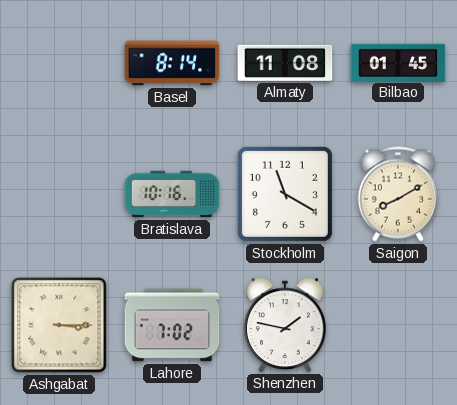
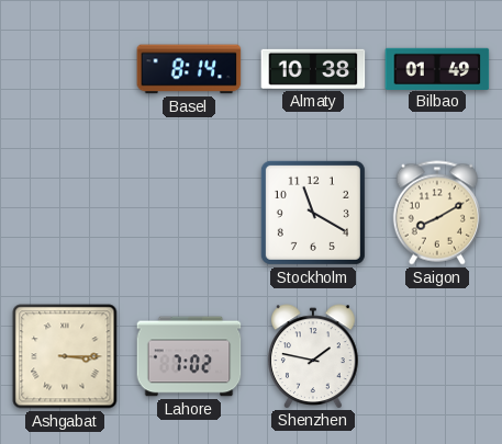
Almaty: 11:08 -> 10:38
Bilbao: 01:45 -> 01:49
Bratislava: 10:16 -> none
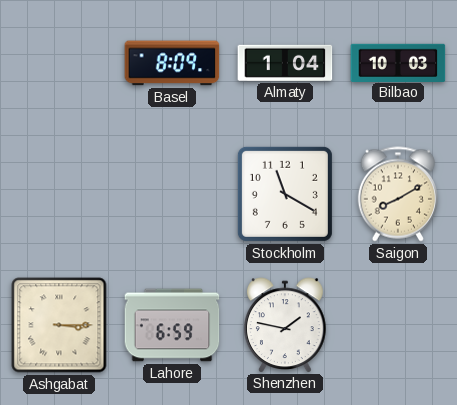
Basel: 8:14 -> 8:09
Almaty: 10:38 -> 1:04
Bilbao: 01:49 -> 10:03
Lahore: 7:02 -> 6:59
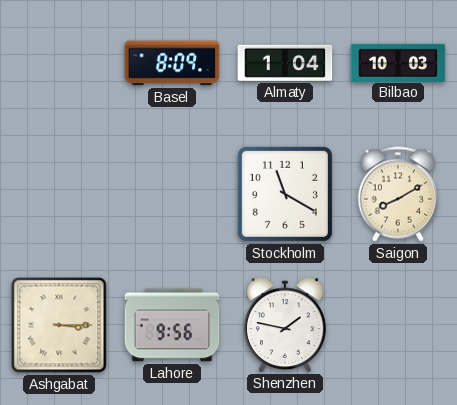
Lahore: 6:59 -> 9:56
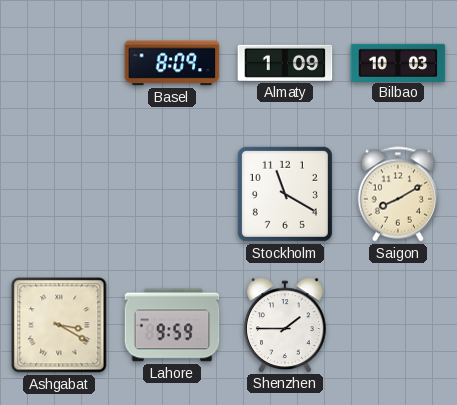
Almaty: 1:04 -> 1:09
Ashgabat: 3:15 -> 3:20
Lahore: 9:56 -> 9:59
Shenzhen: 1:47 -> 1:45
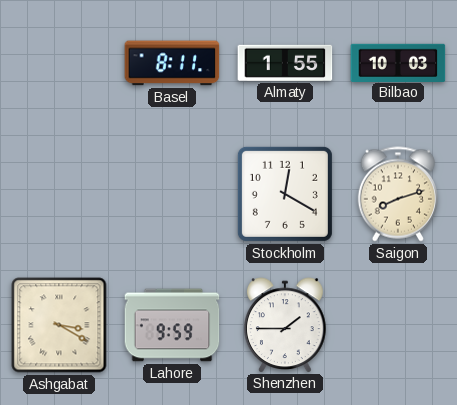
Basel: 8:09 -> 8:11
Almaty: 1:09 -> 1:55
Stockholm: 11:20 -> 12:20
Saigon: 8:10 -> 8:12
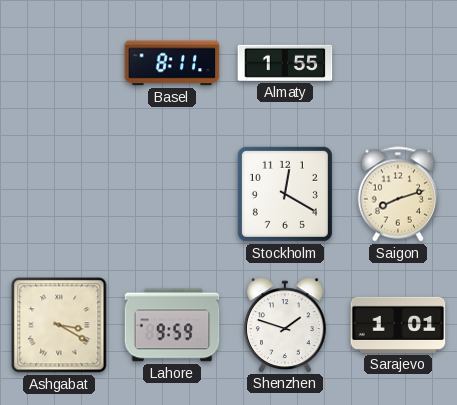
Bilbao: 10:03 -> none
Shenzhen: 1:45 -> 1:48
Sarajevo: none -> 1:01
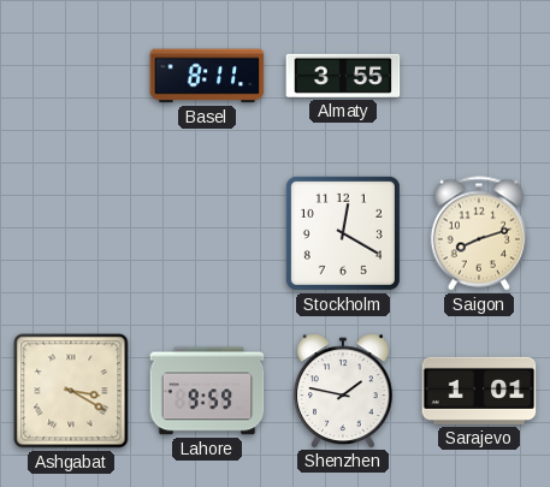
Almaty: 1:55 -> 3:55
Shenzhen: 1:48 -> 1:47
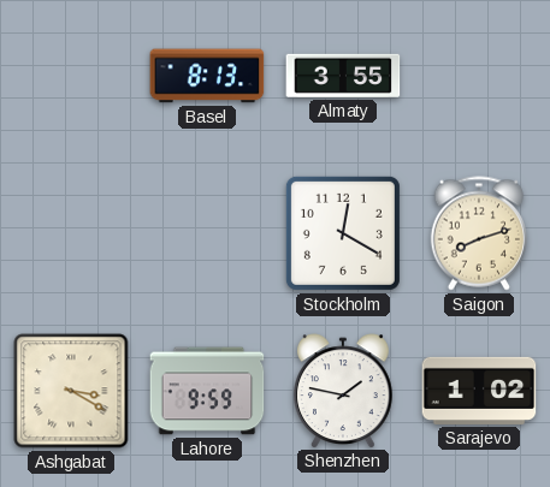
Basel: 8:11 -> 8:13
Sarajevo: 1:01 -> 1:02
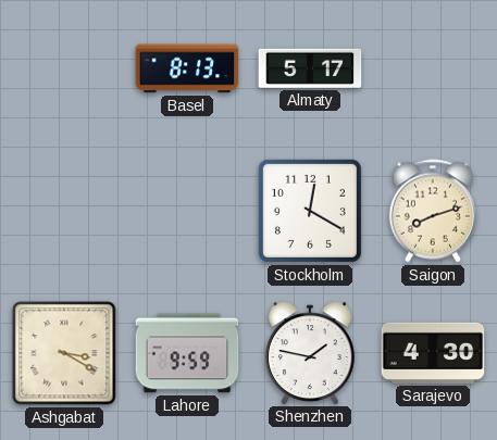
Almaty: 3:55 -> 5:17
Sarajevo: 1:02 -> 4:30
